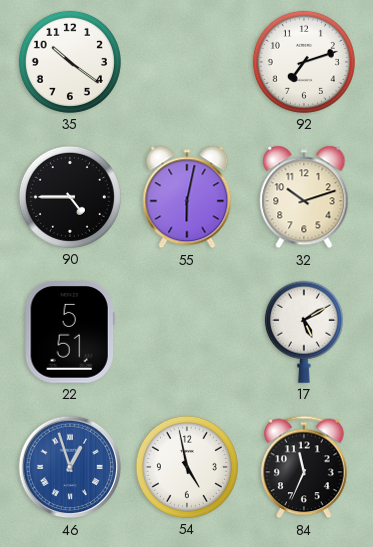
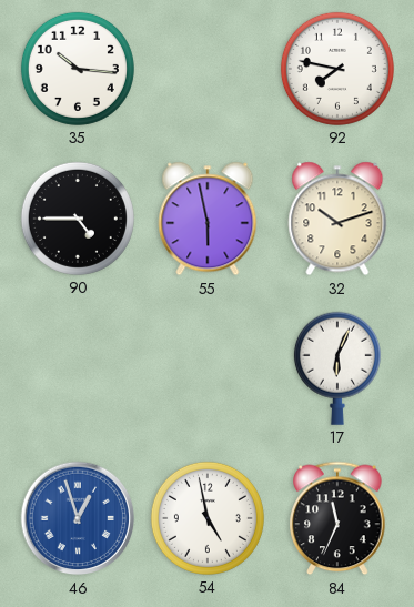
35: 10:21 -> 10:16
92: 7:12 -> 7:47
55: 6:02 -> 5:58
22: 5:51 -> none
17: 5:10 -> 6:04
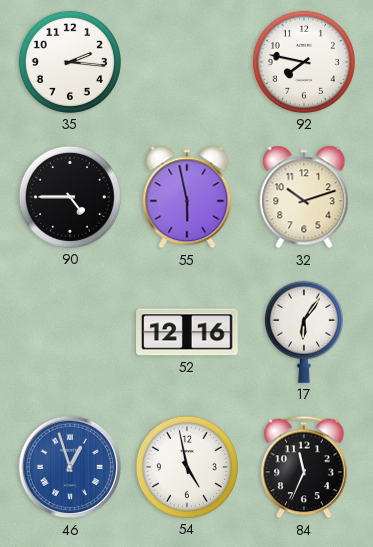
35: 10:16 -> 2:16
52: none -> 12:16
17: 6:04 -> 6:06
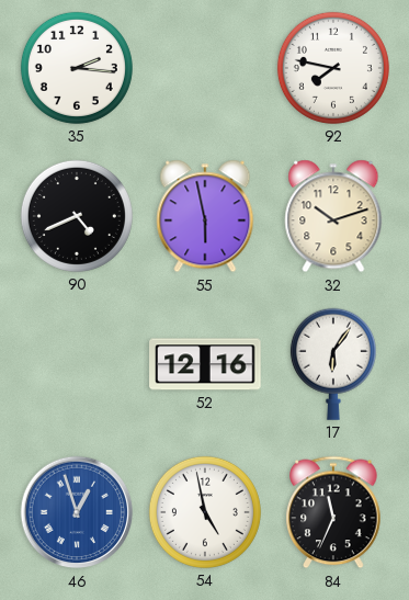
90: 4:45 -> 4:41
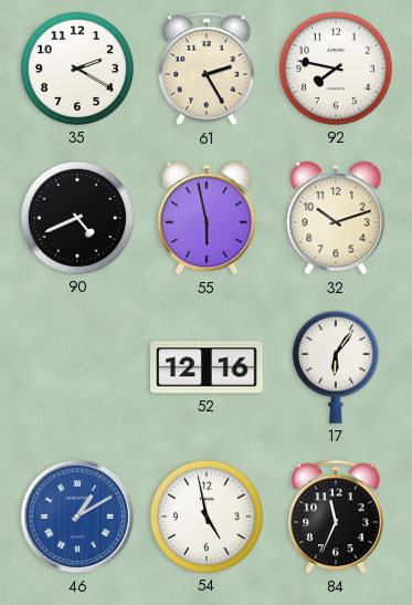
35: 2:16 -> 2:20
61: none -> 2:25
46: 12:57 -> 1:10
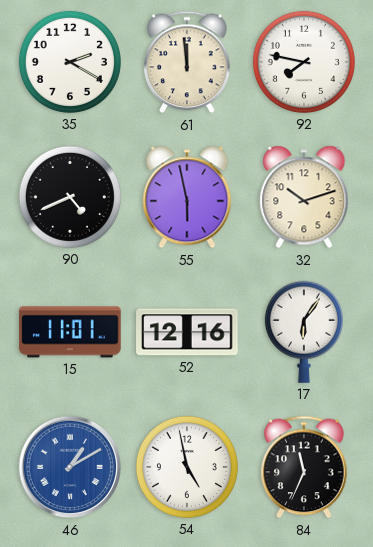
61: 2:25 -> 11:59
15: none -> 11:01
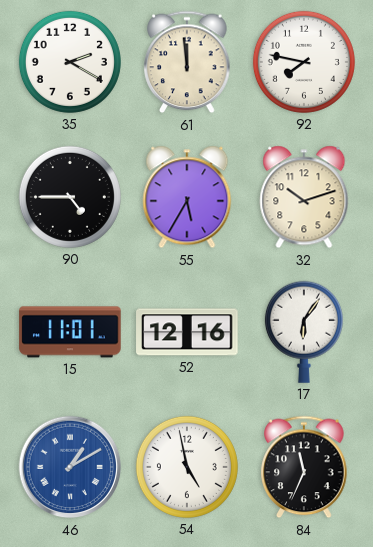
90: 4:41 -> 4:45
55: 5:58 -> 5:35
